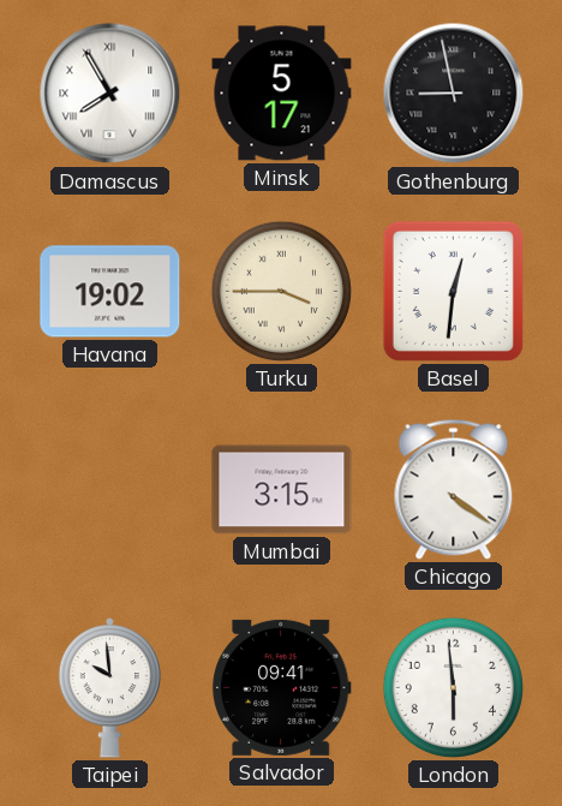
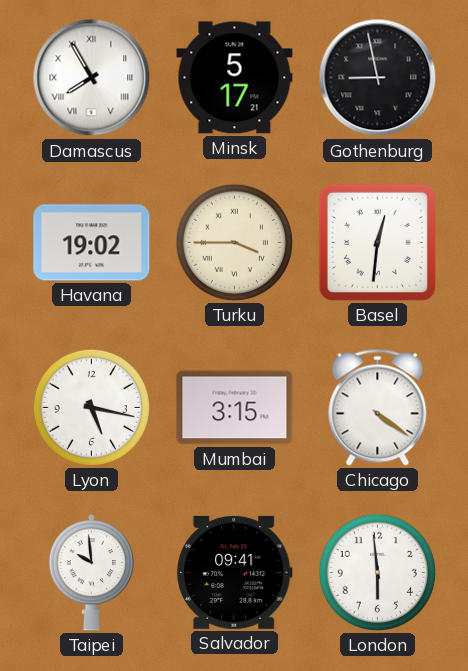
Lyon: none -> 5:17
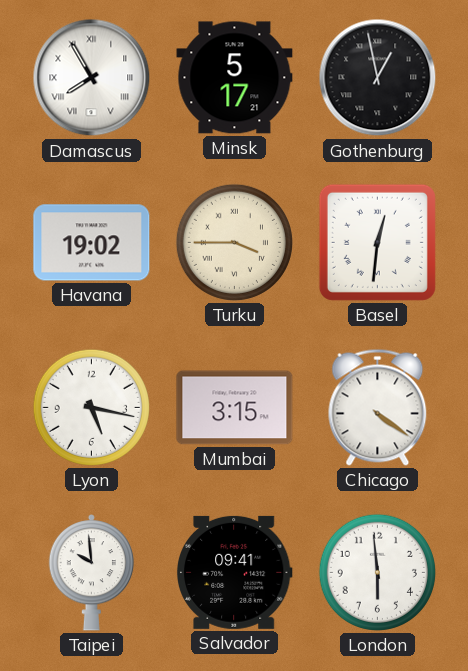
Gothenburg: 8:58 -> 12:58
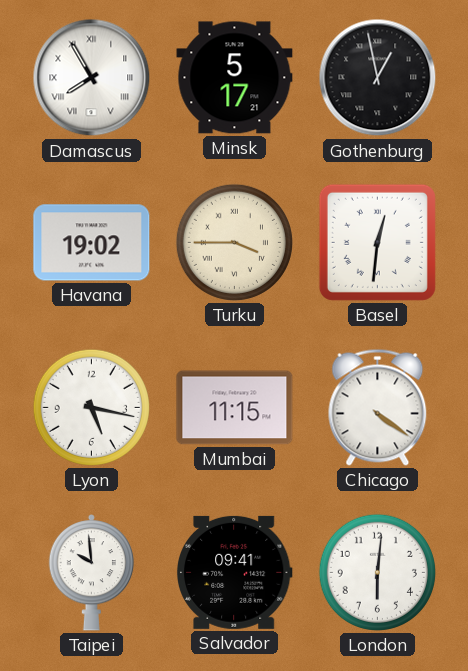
Mumbai: 3:15 -> 11:15
London: 5:59 -> 6:01
